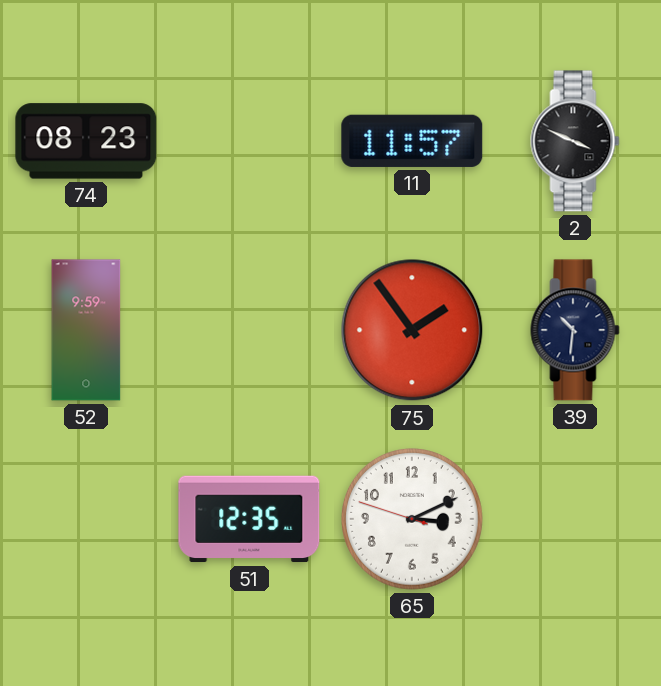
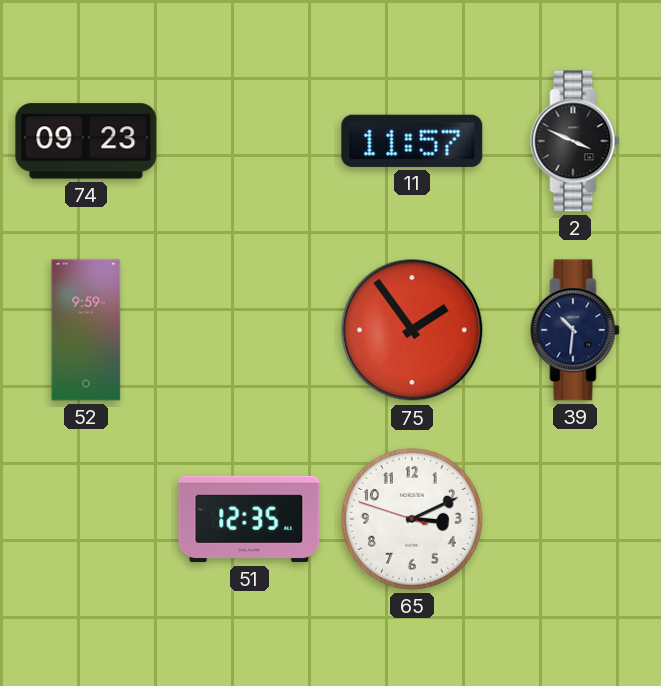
74: 08:23 -> 09:23
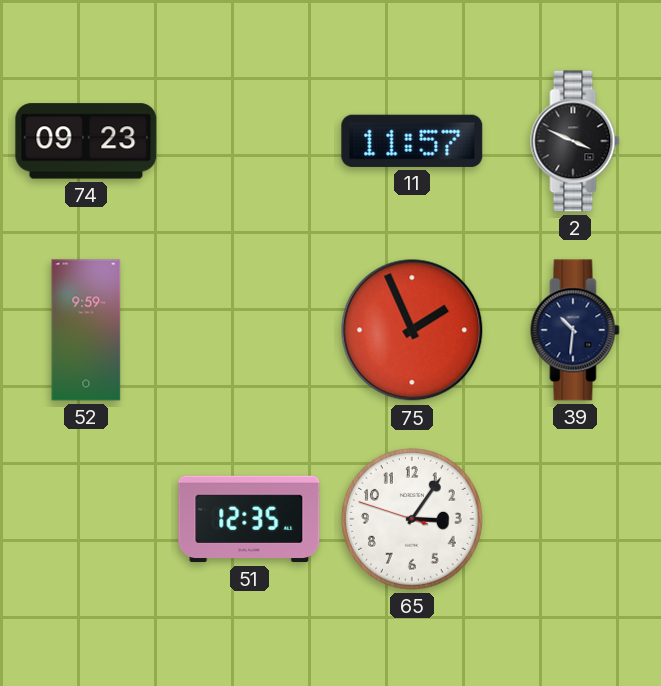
75: 1:54 -> 1:56
65: 3:10 -> 3:05
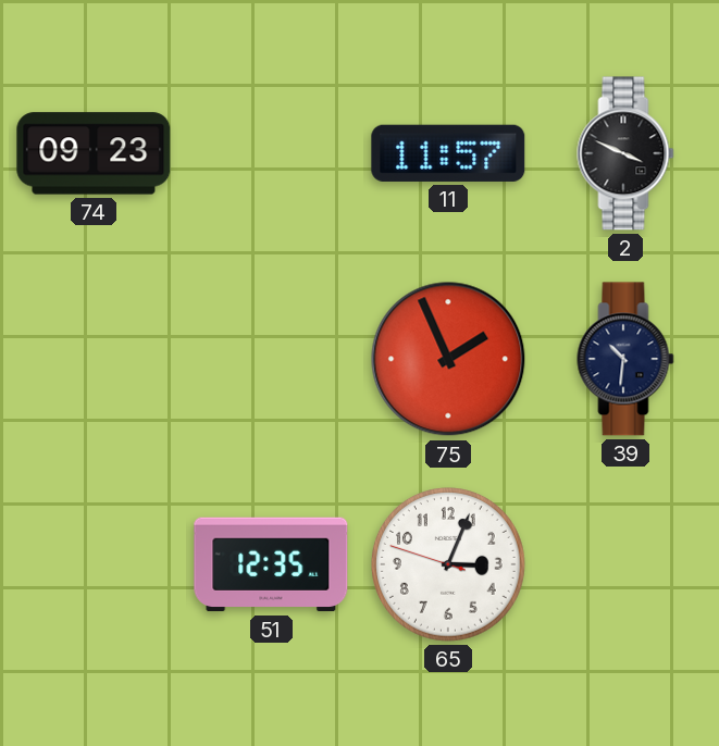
52: 9:59 -> none
65: 3:05 -> 3:03
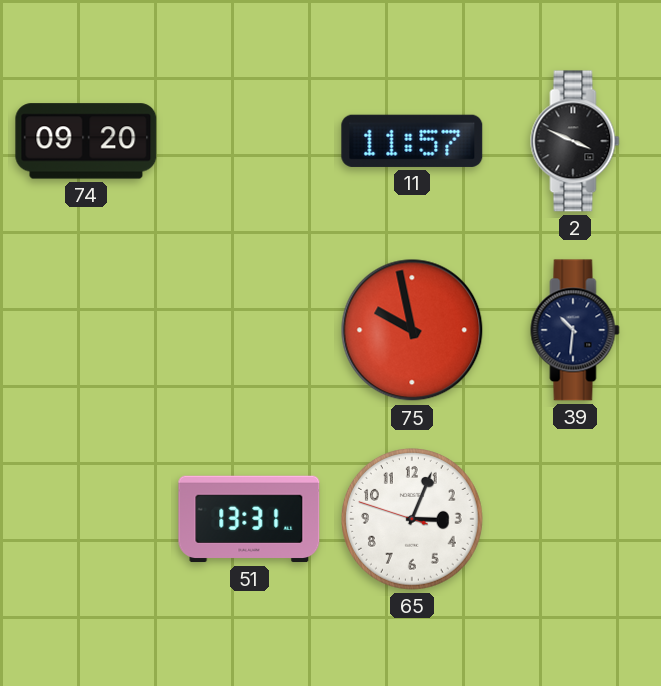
74: 09:23 -> 09:20
75: 1:56 -> 9:58
51: 12:35 -> 13:31
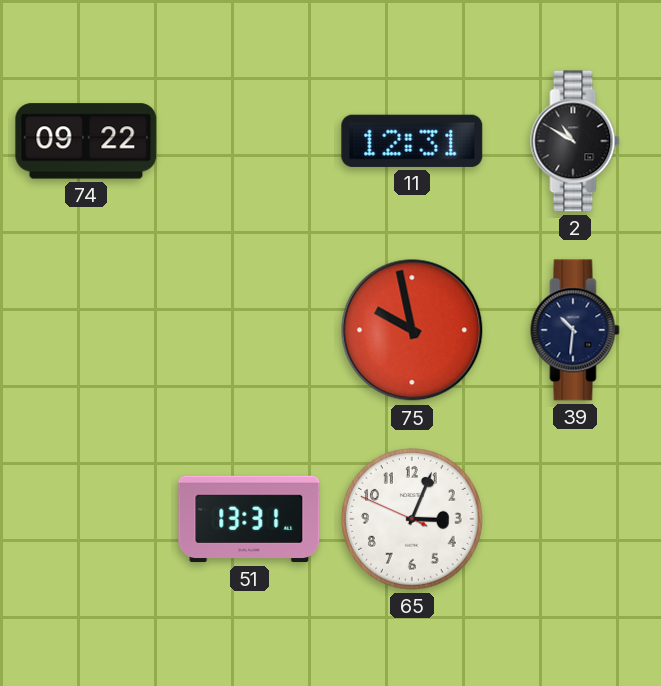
74: 09:20 -> 09:22
11: 11:57 -> 12:31
2: 3:49 -> 10:50
65: 3:03:48 -> 3:03:49
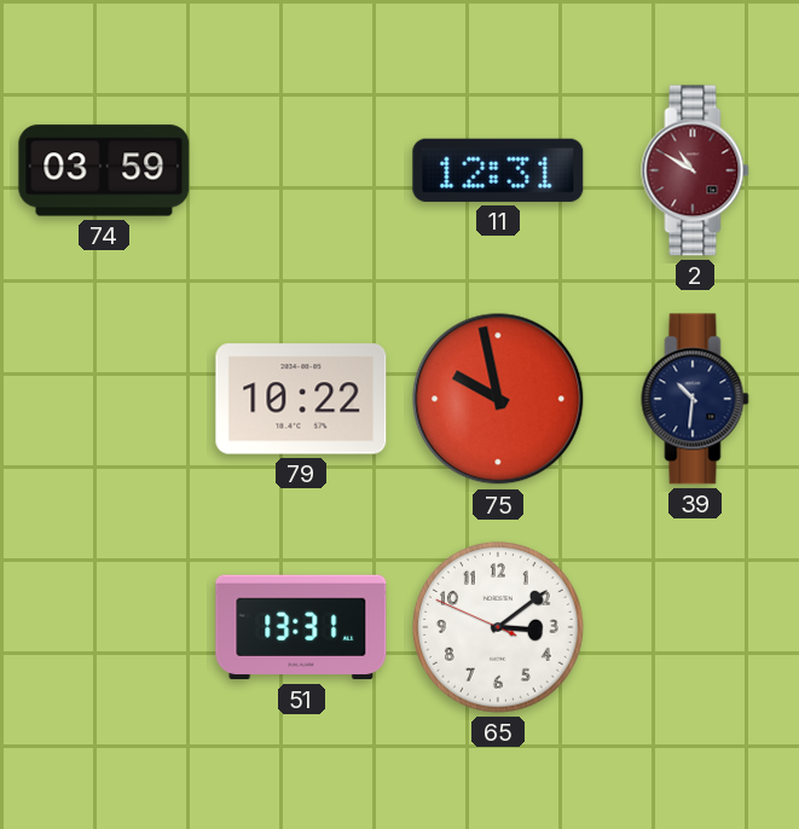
74: 09:22 -> 03:59
2 dial: black -> burgundy
79: none -> 10:22
65: 3:03 -> 3:08
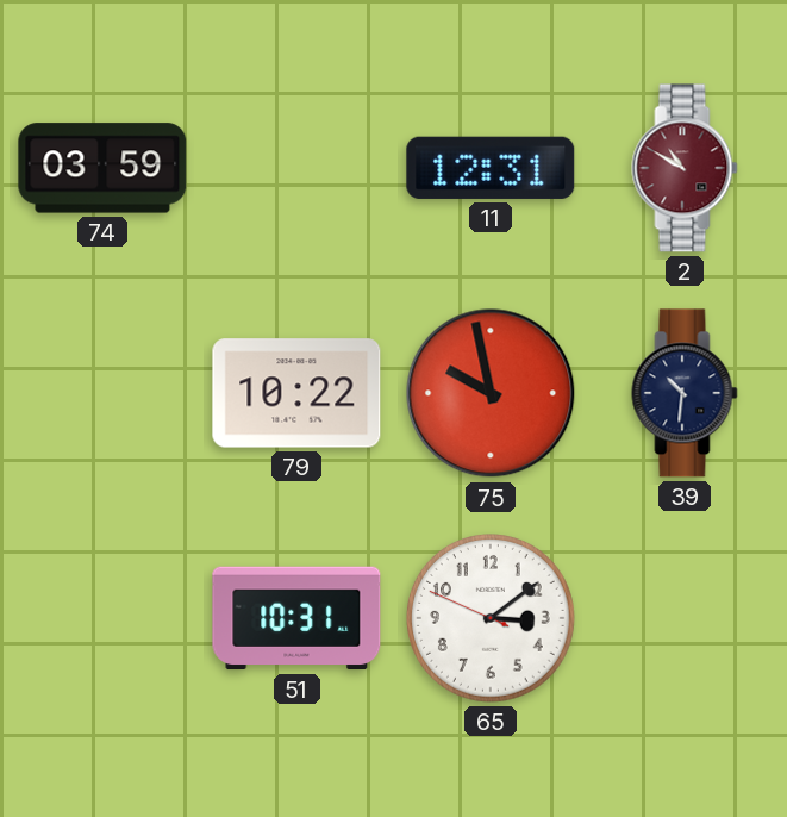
51: 13:31 -> 10:31
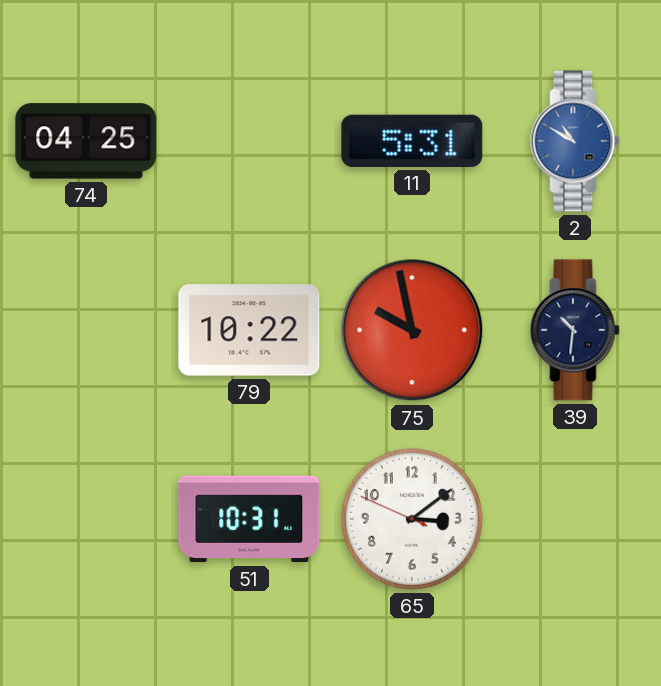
74: 03:59 -> 04:25
11: 12:31 -> 5:31
2 dial: burgundy -> blue
